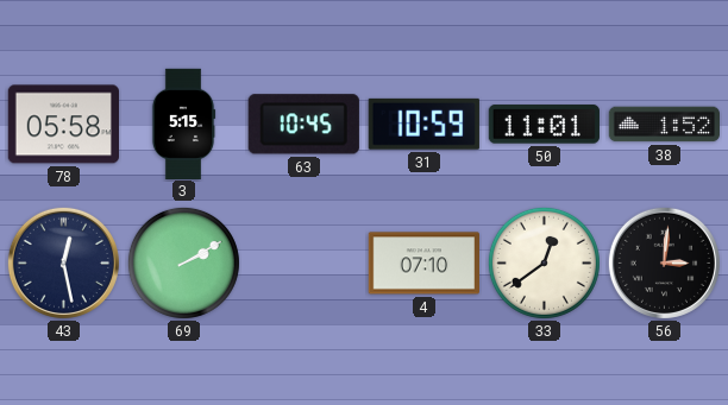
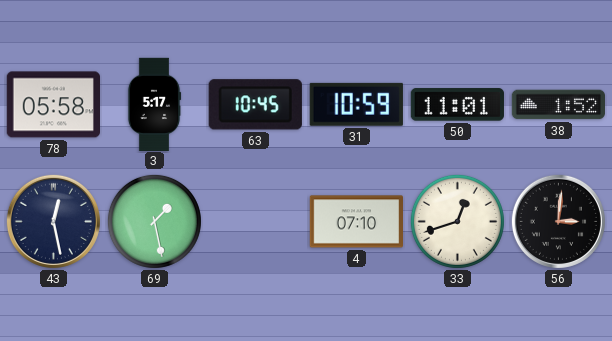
3: 5:15 -> 5:17
69: 2:10 -> 1:28
33: 12:39 -> 12:42
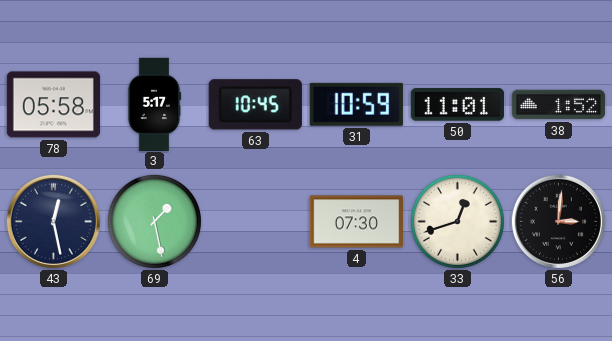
4: 07:10 -> 07:30
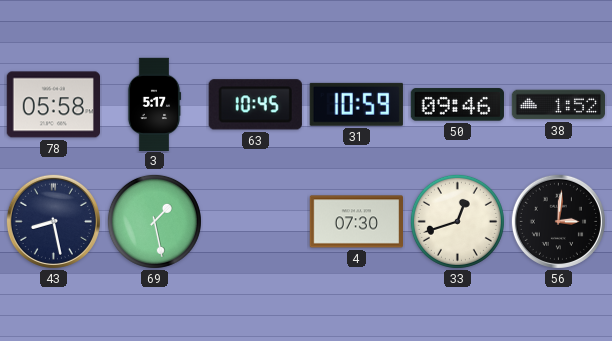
50: 11:01 -> 09:46
43: 12:28 -> 8:28
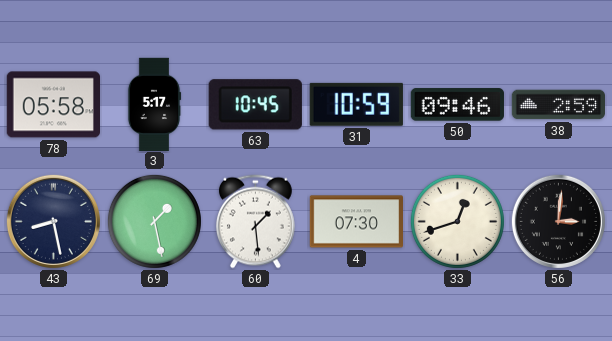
38: 1:52 -> 2:59
60: none -> 1:29
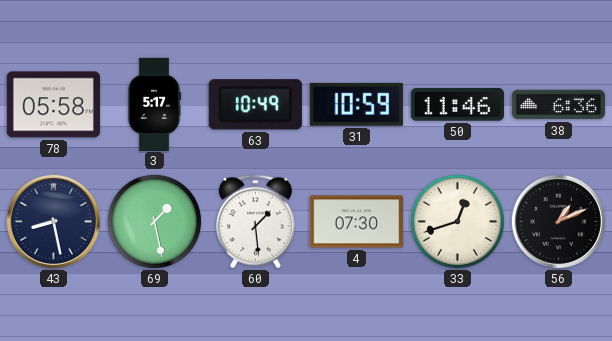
63: 10:45 -> 10:49
50: 09:46 -> 11:46
38: 2:59 -> 6:36
56: 3:01 -> 1:11
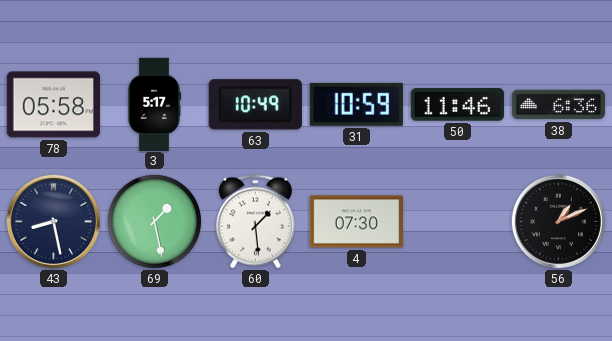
33: 12:42 -> none
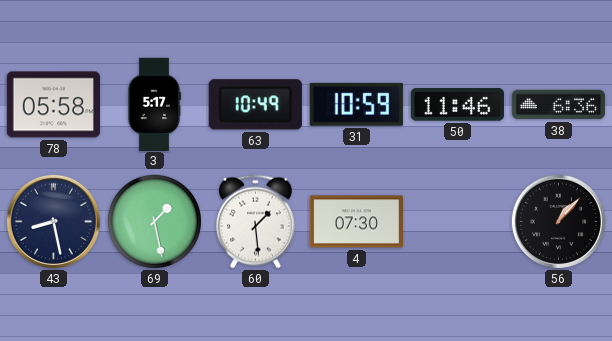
56: 1:11 -> 1:07
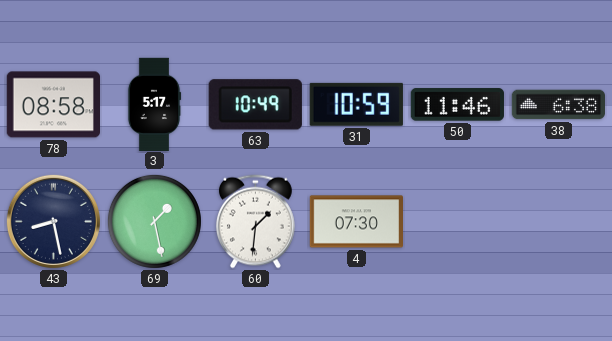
78: 05:58 -> 08:58
38: 6:36 -> 6:38
60: 1:29 -> 1:31
56: 1:07 -> none
